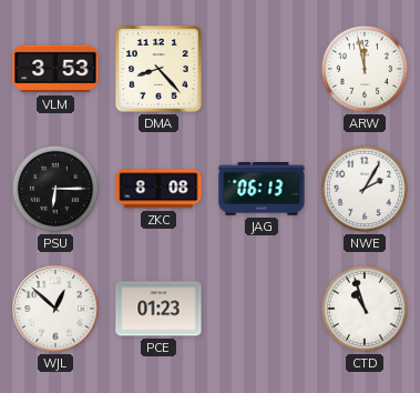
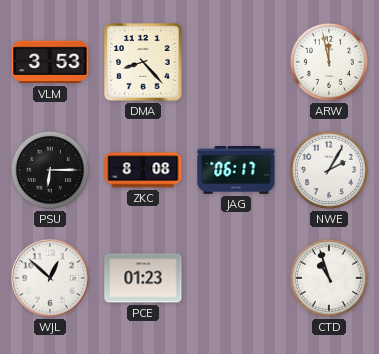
JAG: 06:13 -> 06:17
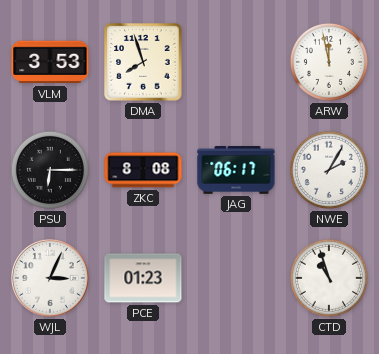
DMA: 8:23 -> 7:57
WJL: 12:52 -> 3:04
